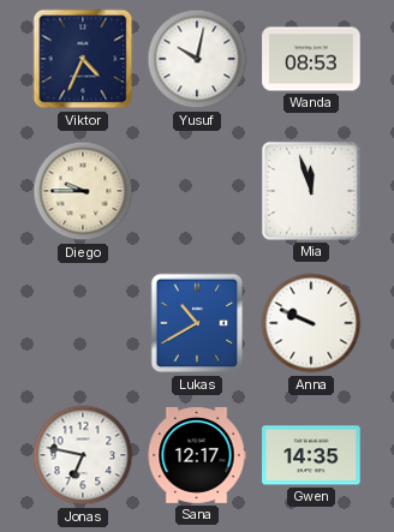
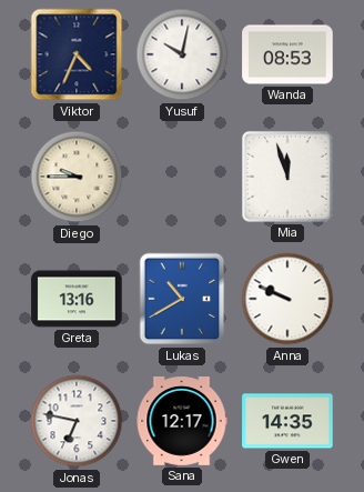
Greta: none -> 13:16
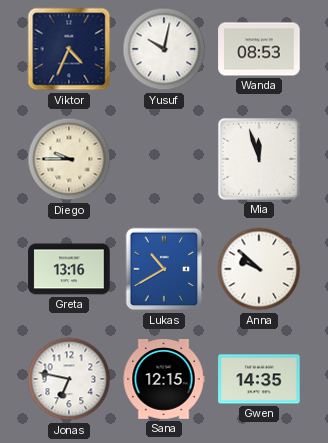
Anna: 9:49 -> 9:52
Sana: 12:17 -> 12:15
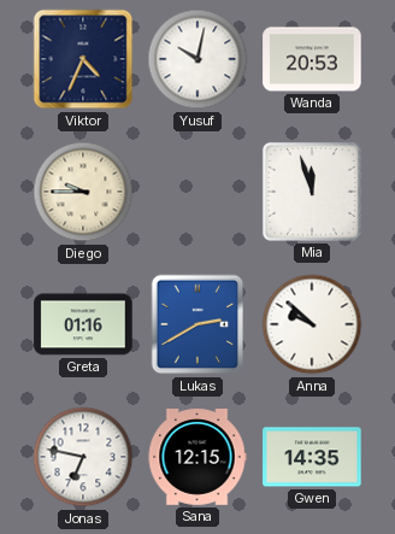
Wanda: 08:53 -> 20:53
Greta: 13:16 -> 01:16
Lukas: 10:40 -> 2:40
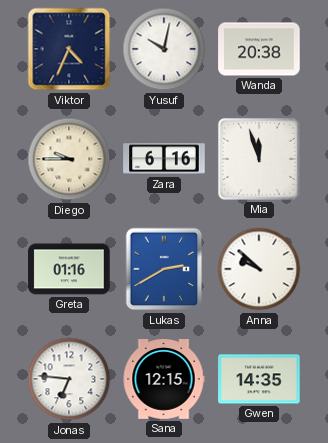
Wanda: 20:53 -> 20:38
Zara: none -> 6:16
Jonas: 6:47 -> 6:46
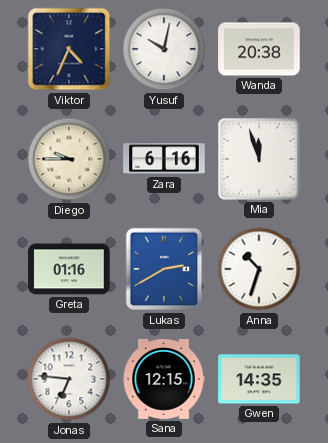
Anna: 9:52 -> 10:33
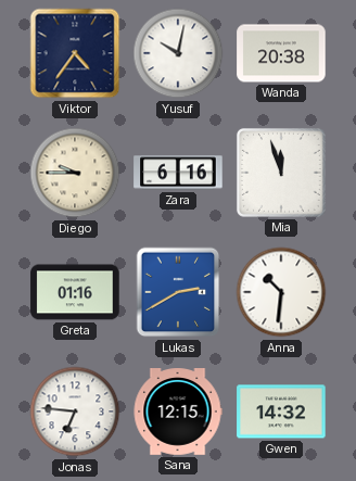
Viktor: 4:34 -> 4:36
Anna: 10:33 -> 10:31
Gwen: 14:35 -> 14:32
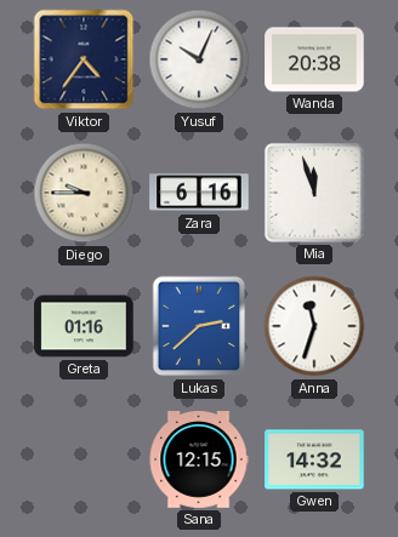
Yusuf: 10:02 -> 10:04
Lukas: 2:40 -> 2:38
Anna: 10:31 -> 11:33
Jonas: 6:46 -> none
